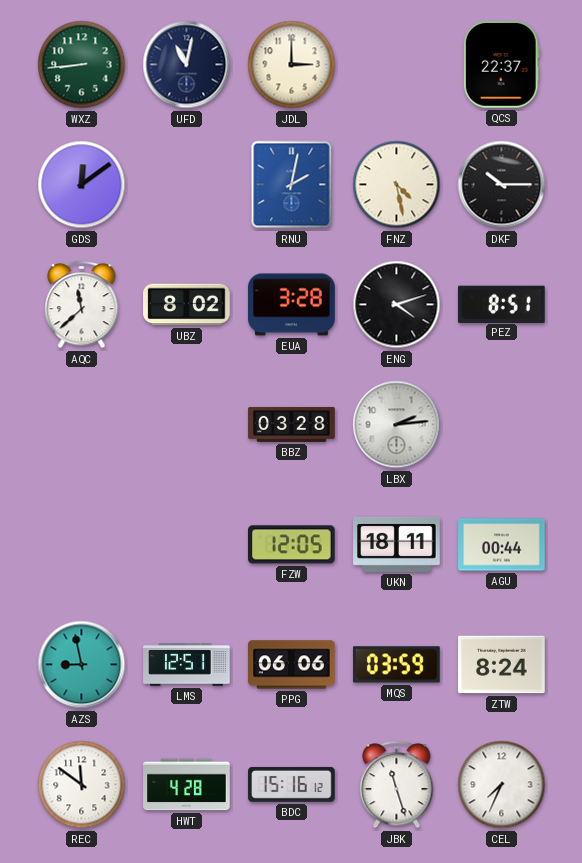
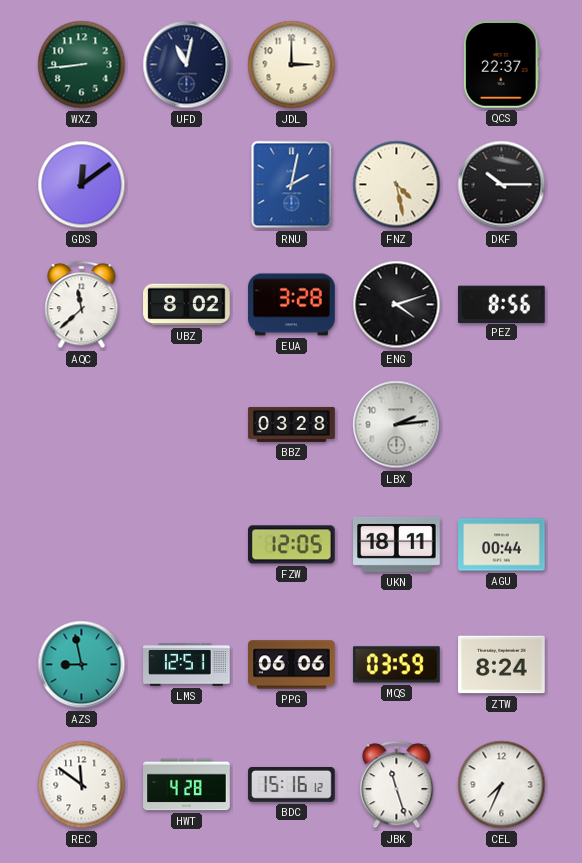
PEZ: 8:51 -> 8:56
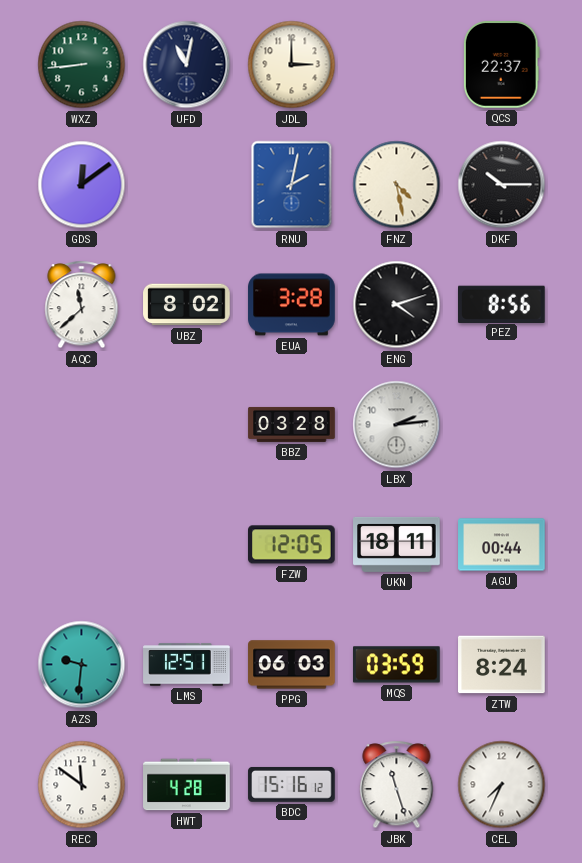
AZS: 8:58 -> 9:31
PPG: 06:06 -> 06:03
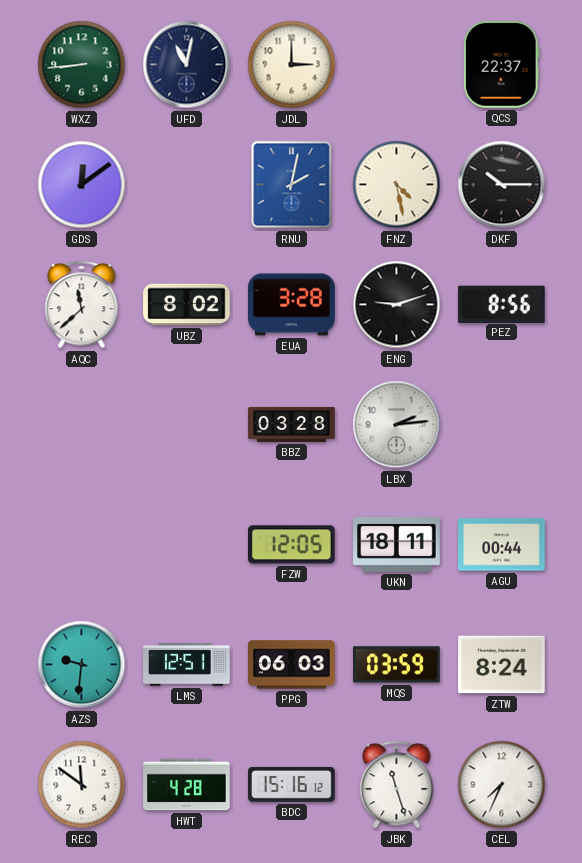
ENG: 4:12 -> 9:12
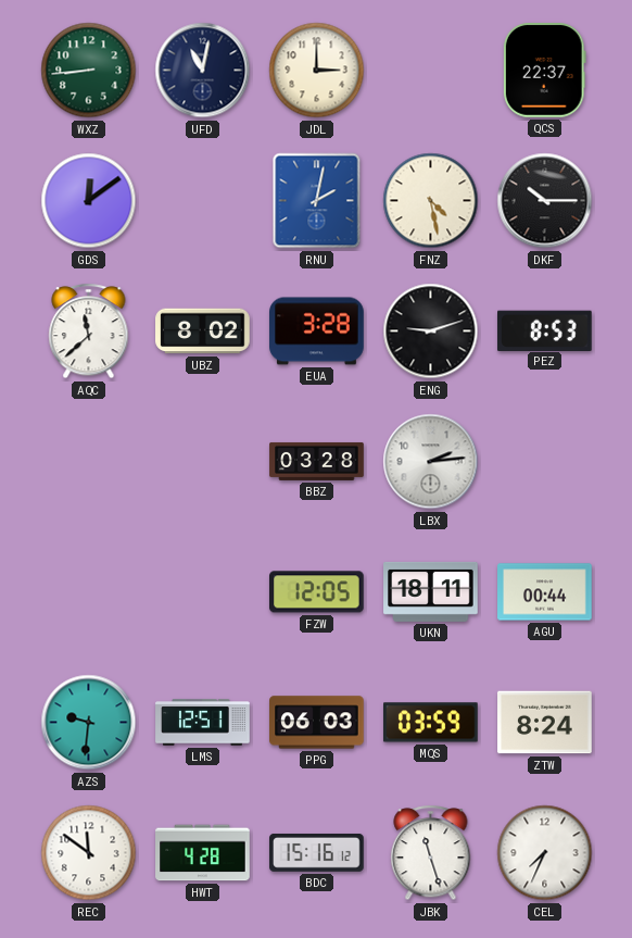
PEZ: 8:56 -> 8:53
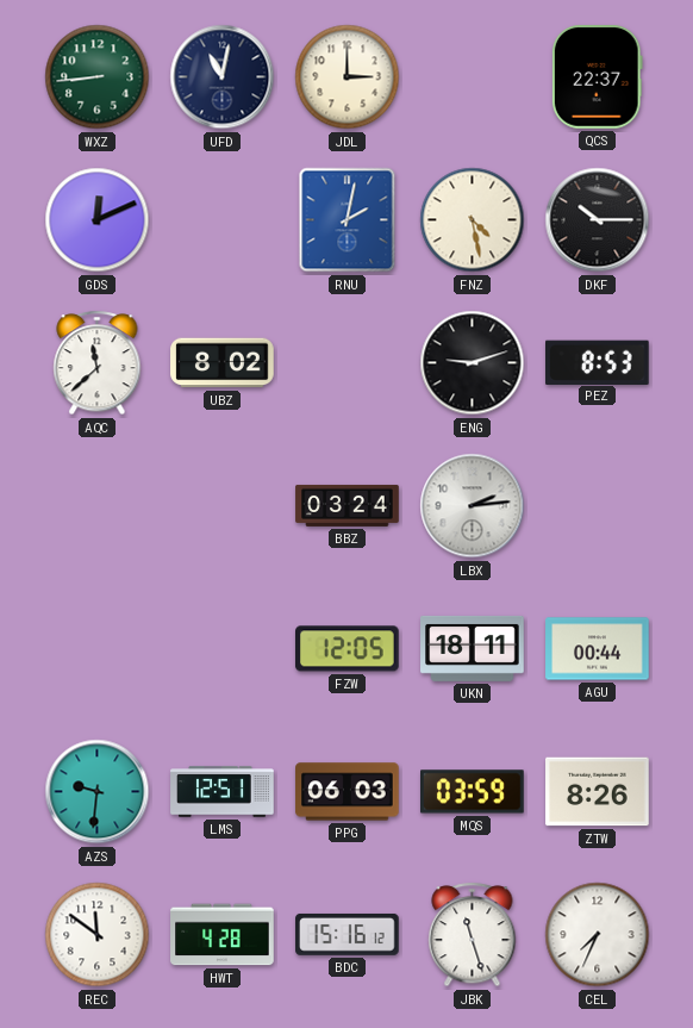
GDS: 12:09 -> 12:11
EUA: 3:28 -> none
BBZ: 03:28 -> 03:24
ZTW: 8:24 -> 8:26
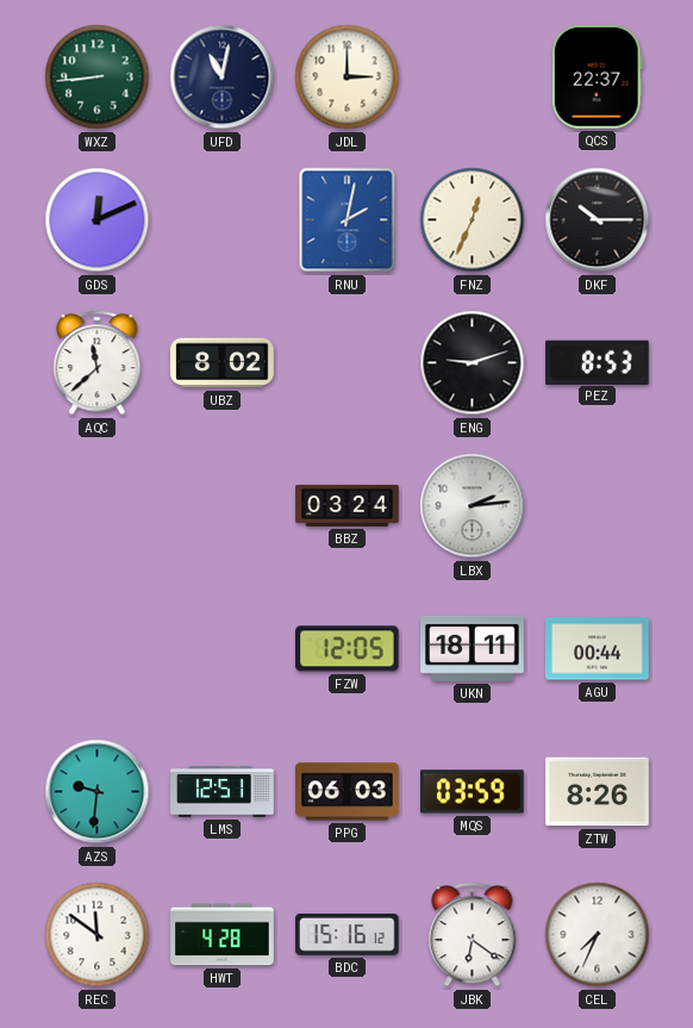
FNZ: 4:28 -> 12:34
JBK: 11:27 -> 6:21
